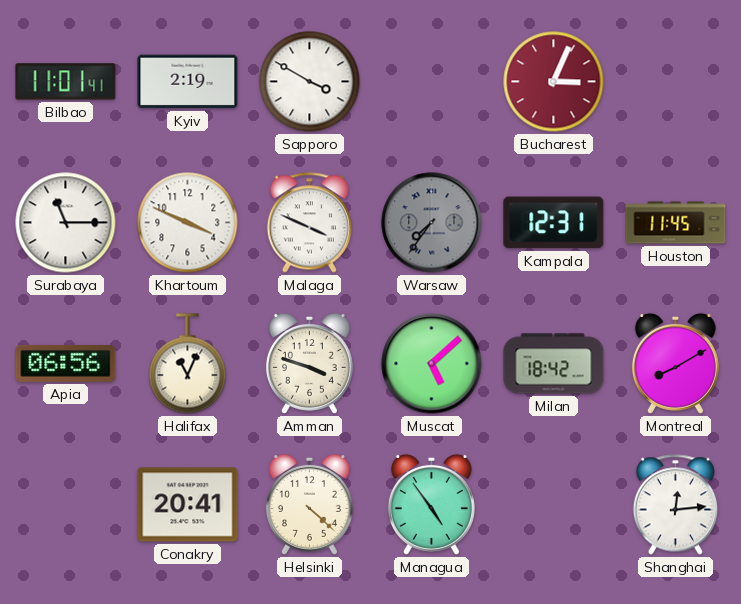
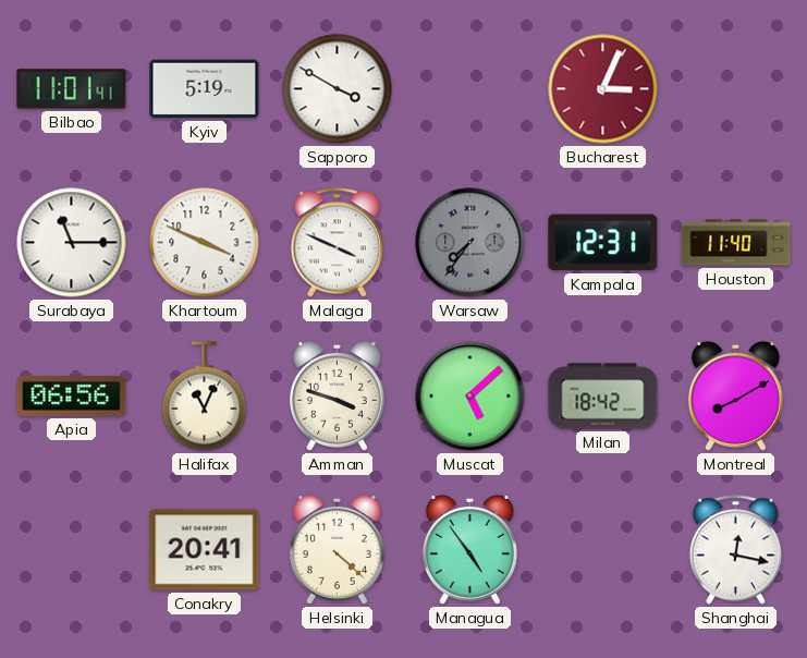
Kyiv: 2:19 -> 5:19
Houston: 11:45 -> 11:40
Shanghai: 12:14 -> 12:17
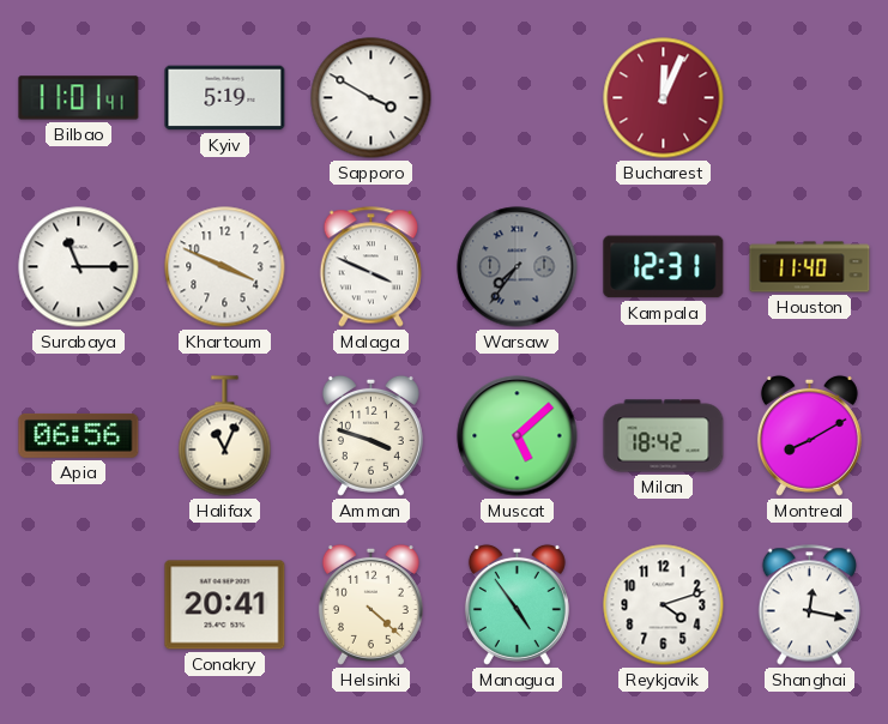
Bucharest: 3:04 -> 12:04
Reykjavik: none -> 4:12
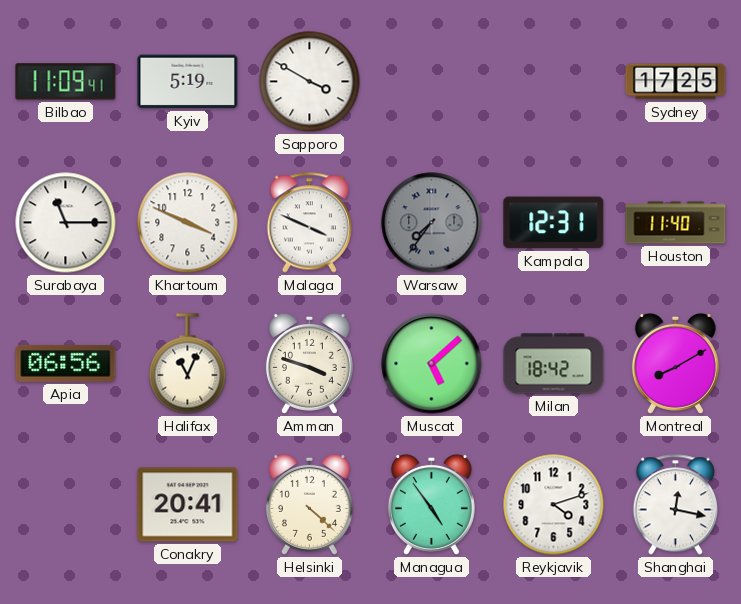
Bilbao: 11:01 -> 11:09
Bucharest: 12:04 -> none
Sydney: none -> 17:25
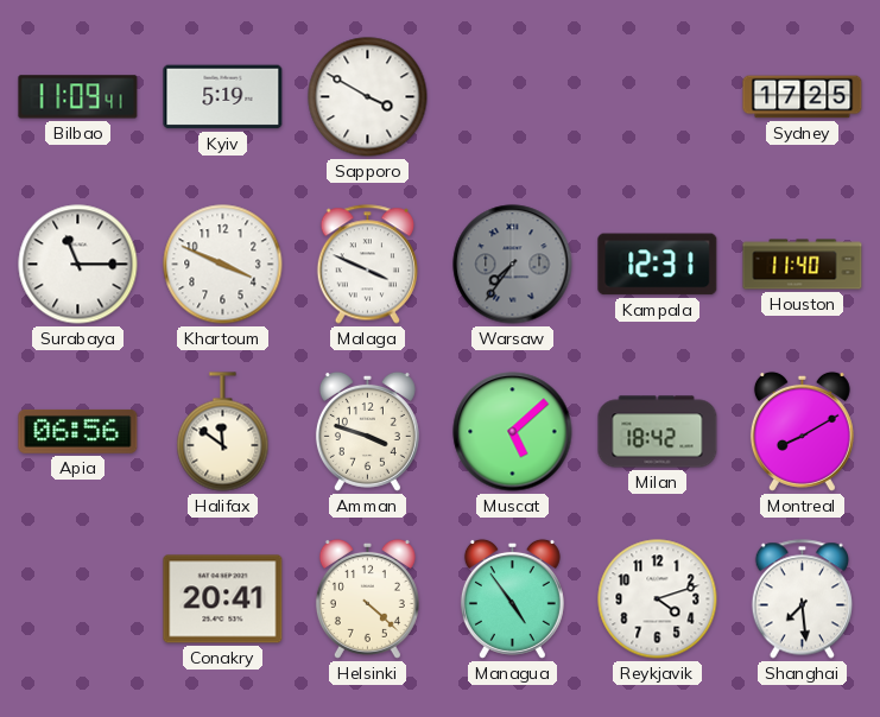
Halifax: 11:04 -> 11:51
Shanghai: 12:17 -> 7:29
